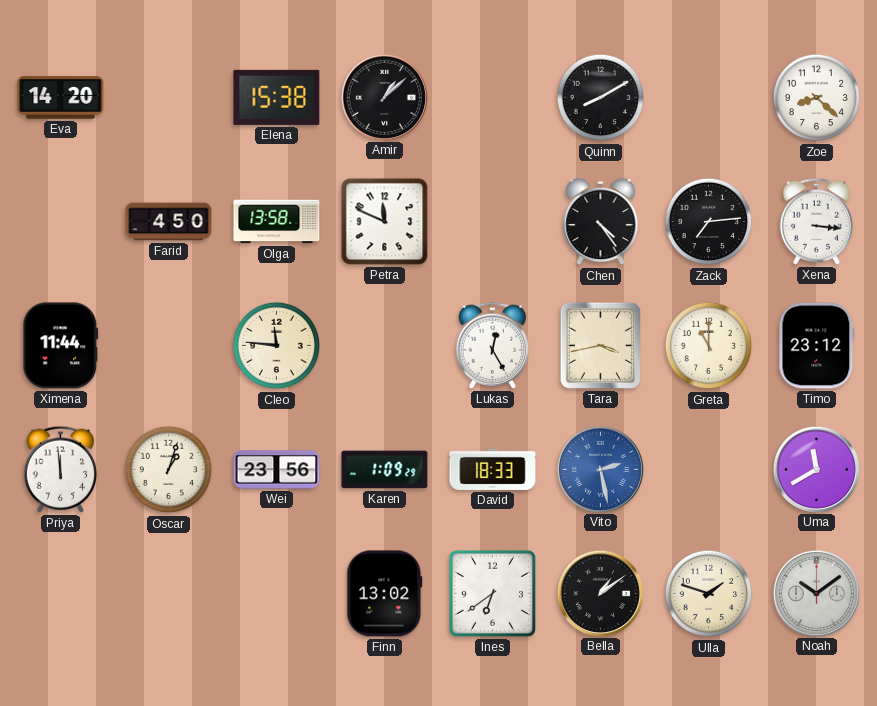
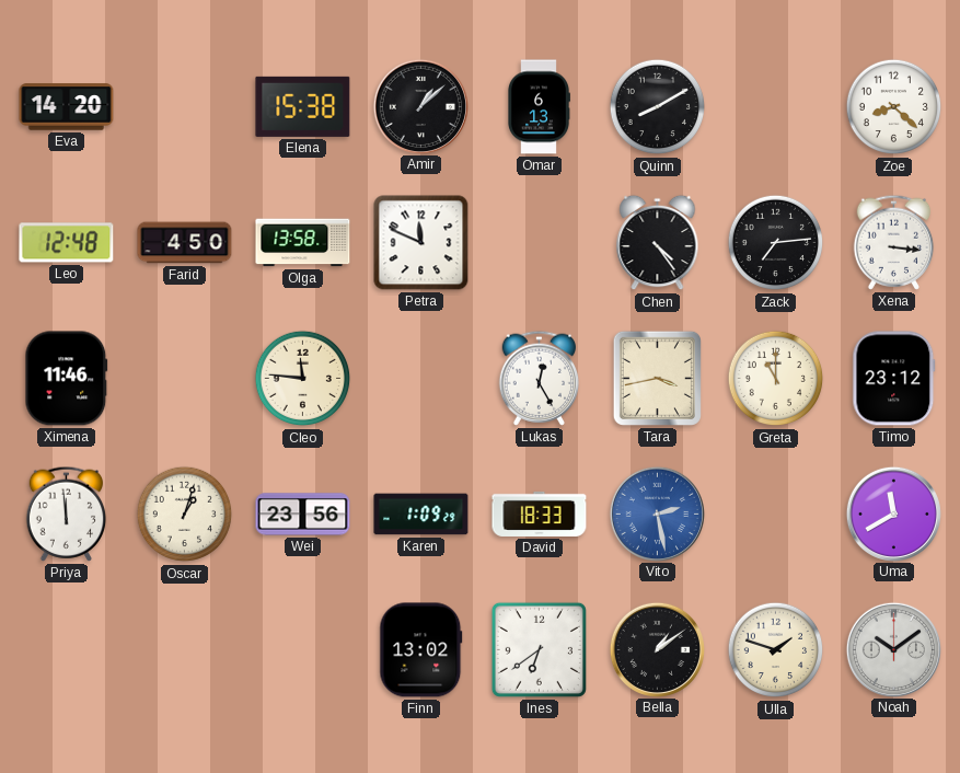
Omar: none -> 6:13
Leo: none -> 12:48
Ximena: 11:44 -> 11:46
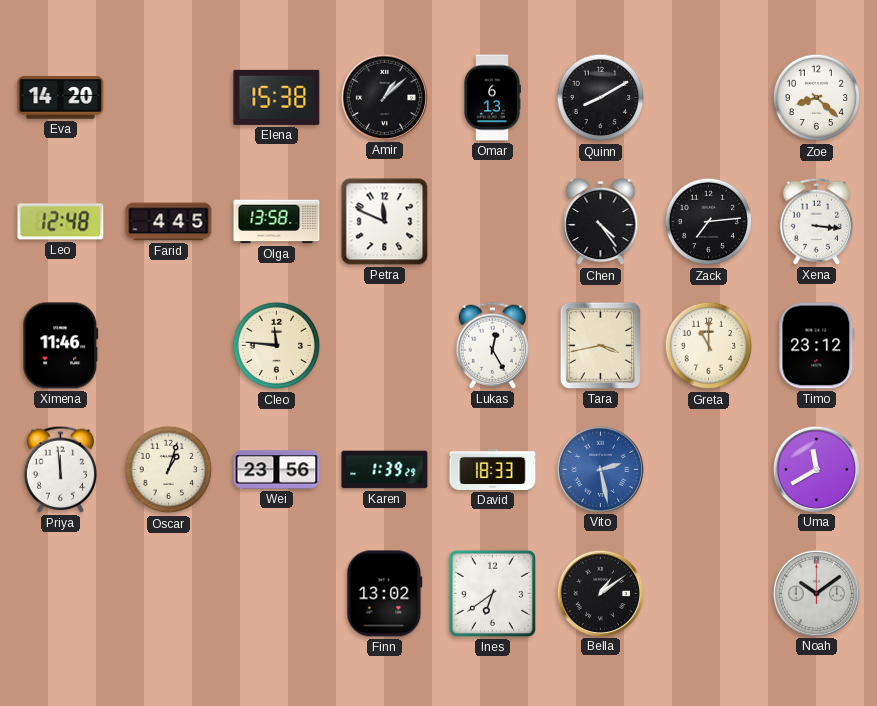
Farid: 4:50 -> 4:45
Karen: 1:09 -> 1:39
Ulla: 1:48 -> none
